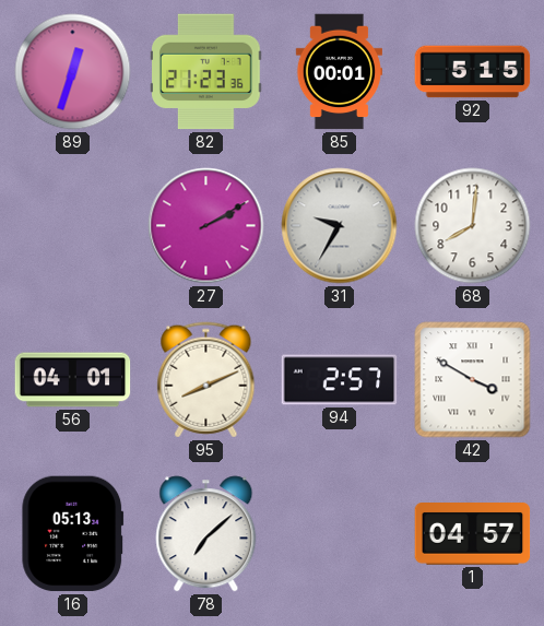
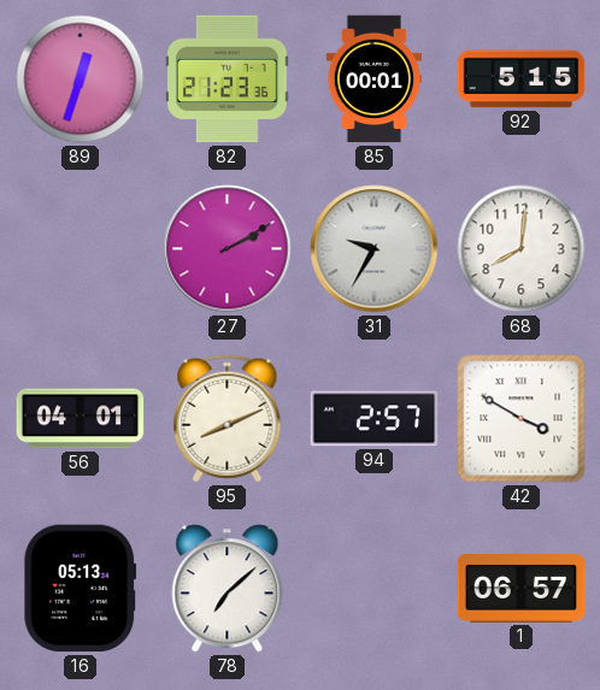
1: 04:57 -> 06:57
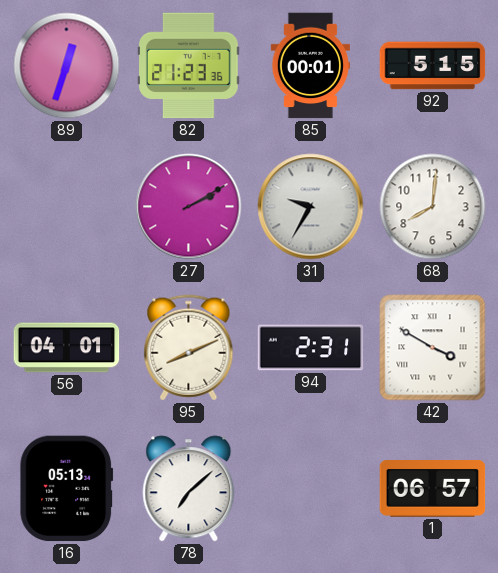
94: 2:57 -> 2:31
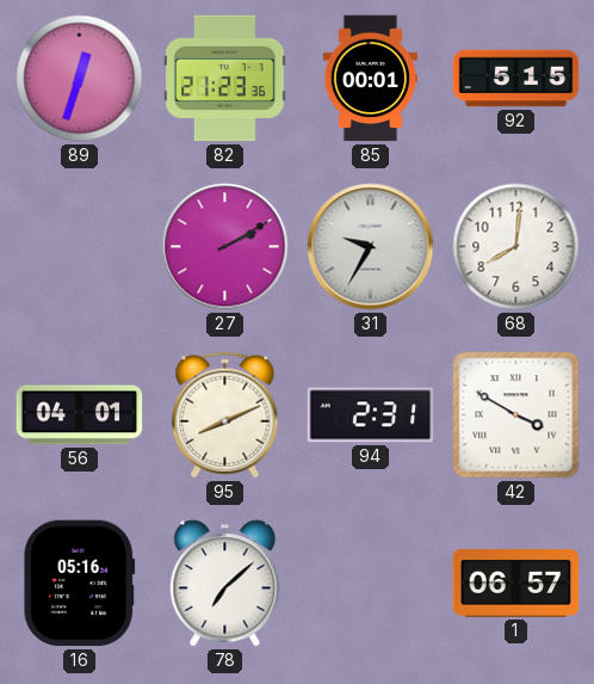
16: 05:13 -> 05:16
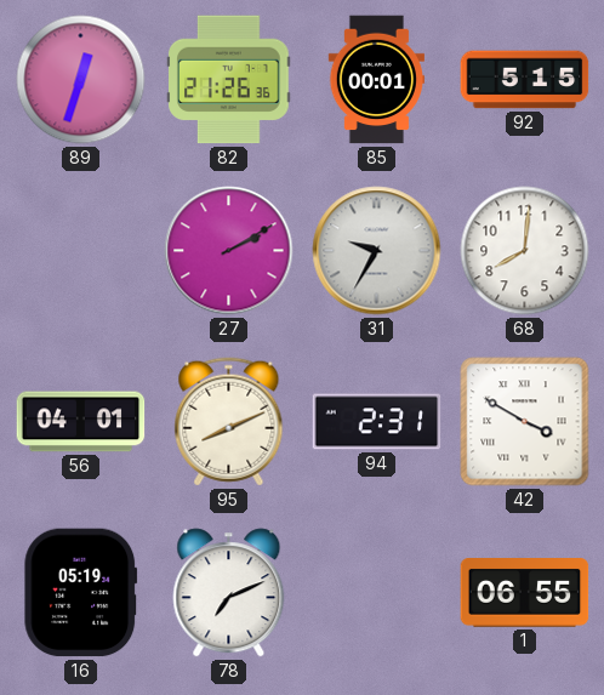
82: 21:23 -> 21:26
16: 05:16 -> 05:19
78: 7:08 -> 7:11
1: 06:57 -> 06:55
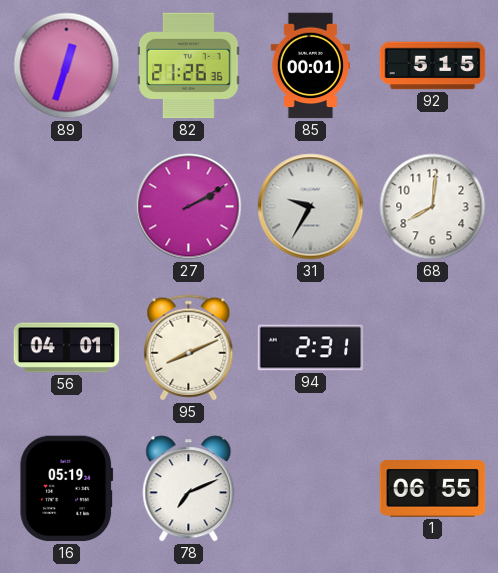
42: 3:50 -> none
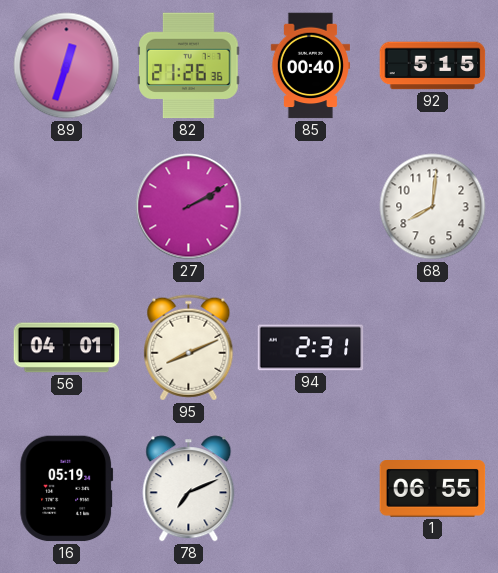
85: 00:01 -> 00:40
31: 9:35 -> none
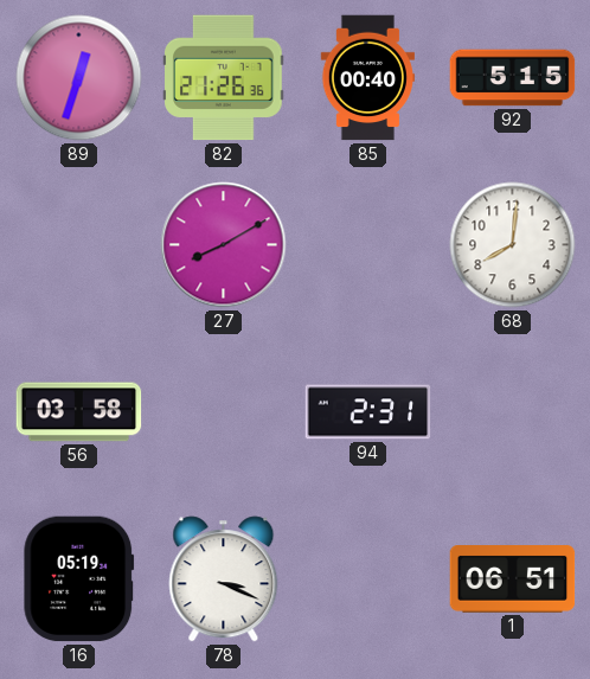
27: 2:10 -> 8:10
56: 04:01 -> 03:58
95: 8:11 -> none
78: 7:11 -> 3:19
1: 06:55 -> 06:51
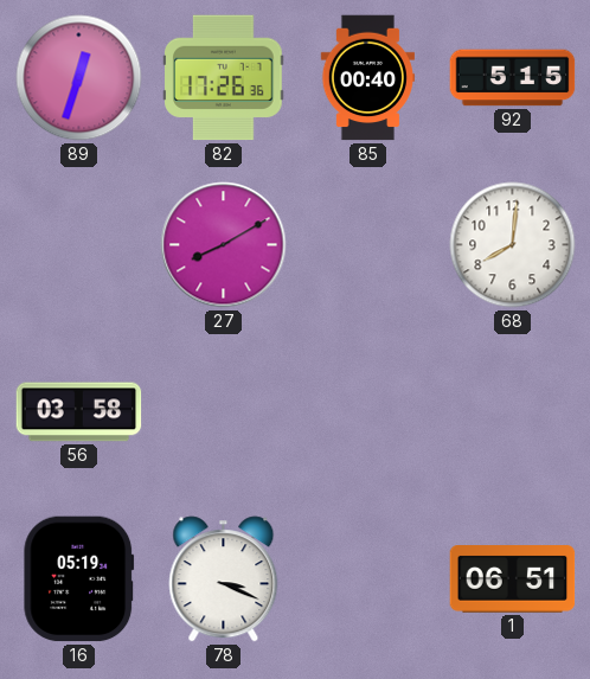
82: 21:26 -> 17:26
94: 2:31 -> none
